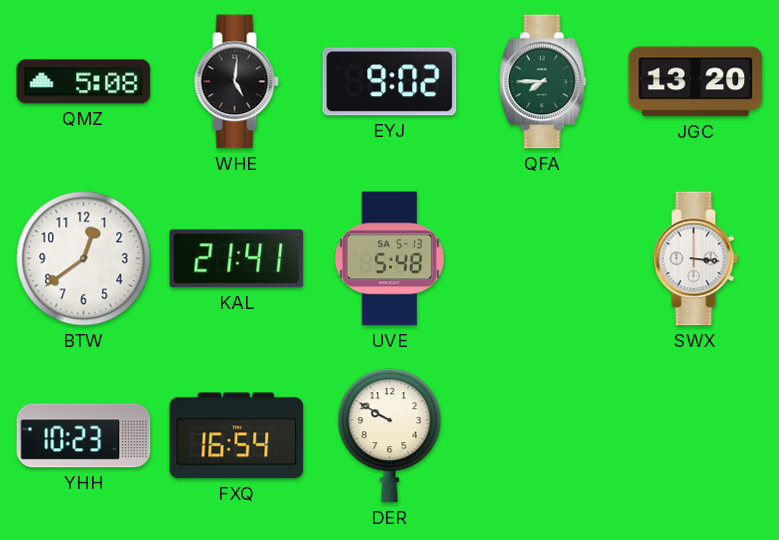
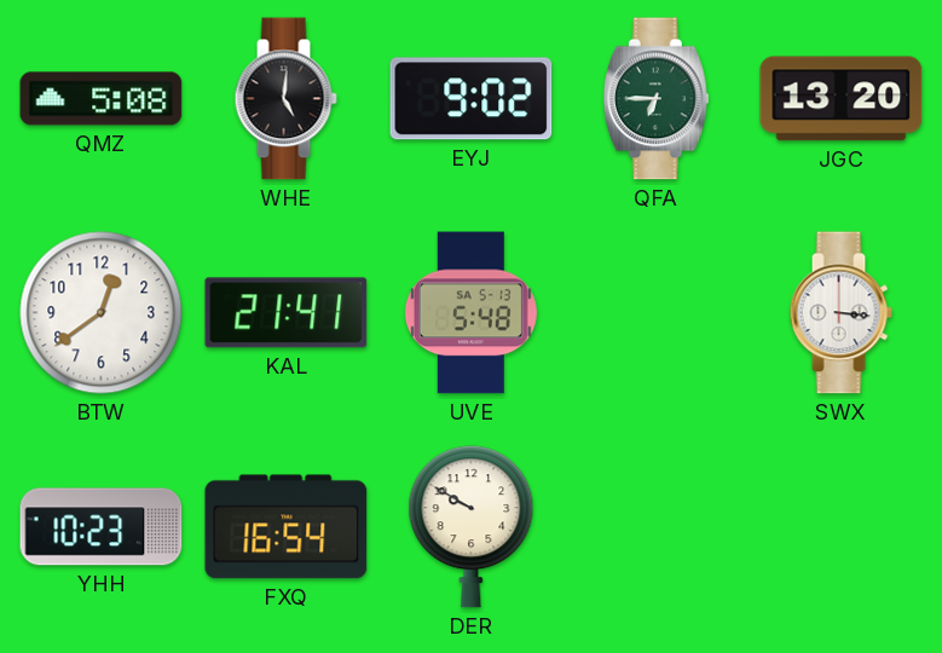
QFA: 7:45 -> 6:45
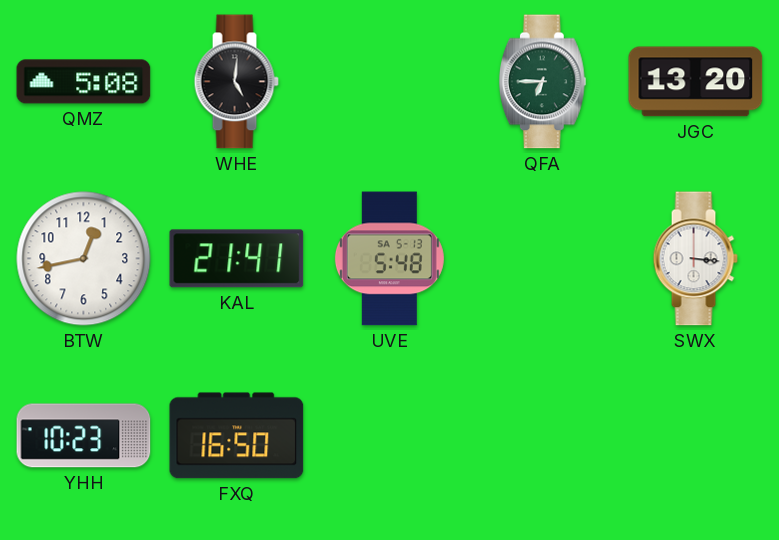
EYJ: 9:02 -> none
BTW: 12:39 -> 12:43
FXQ: 16:54 -> 16:50
DER: 9:50 -> none
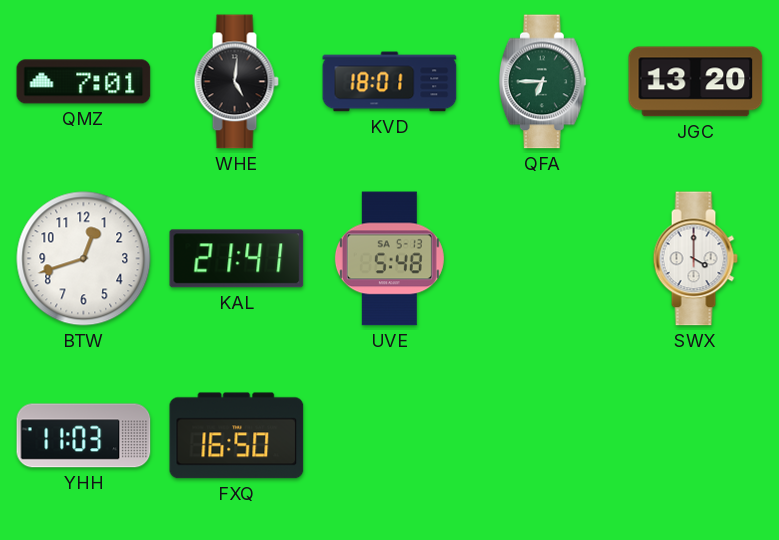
QMZ: 5:08 -> 7:01
KVD: none -> 18:01
BTW: 12:43 -> 12:42
SWX: 3:16 -> 4:00
YHH: 10:23 -> 11:03
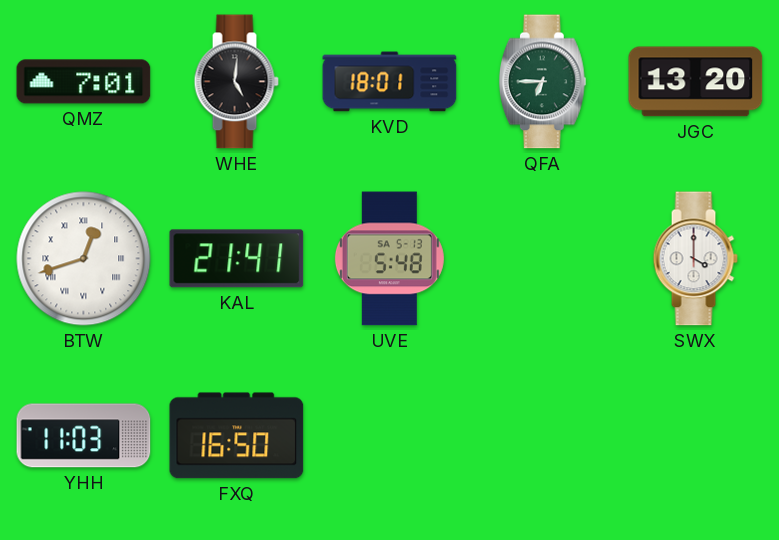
BTW numerals: Arabic -> Roman
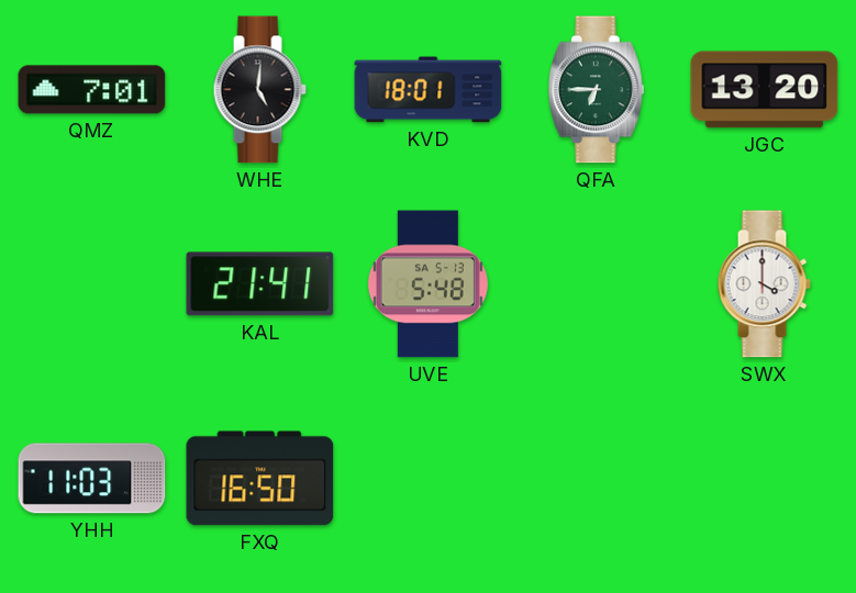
BTW: 12:42 -> none
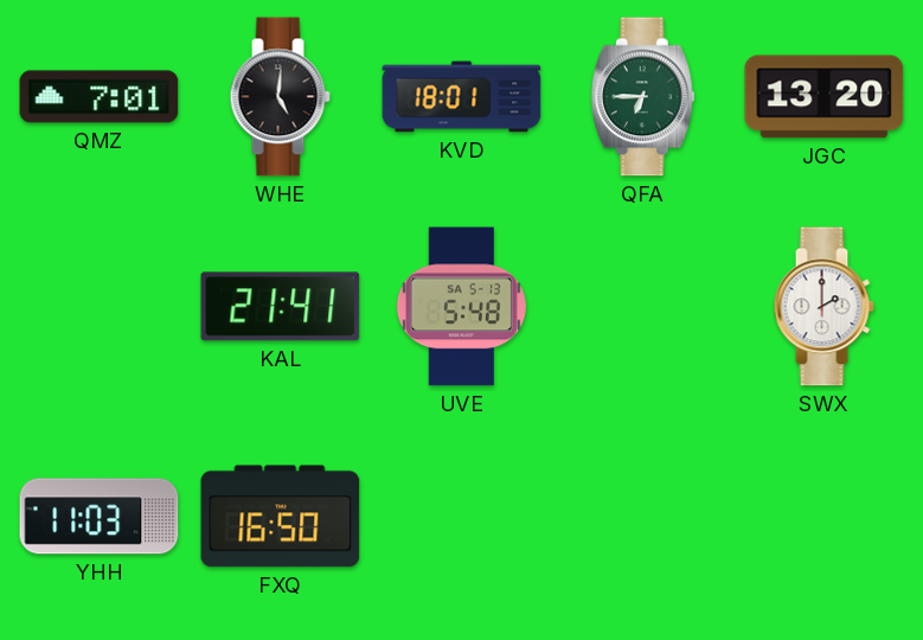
SWX: 4:00 -> 2:00
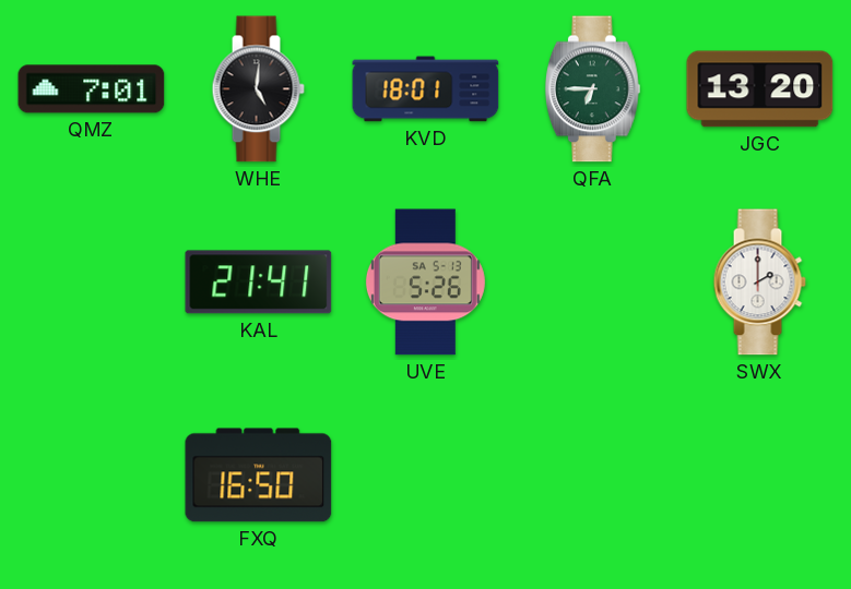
UVE: 5:48 -> 5:26
YHH: 11:03 -> none
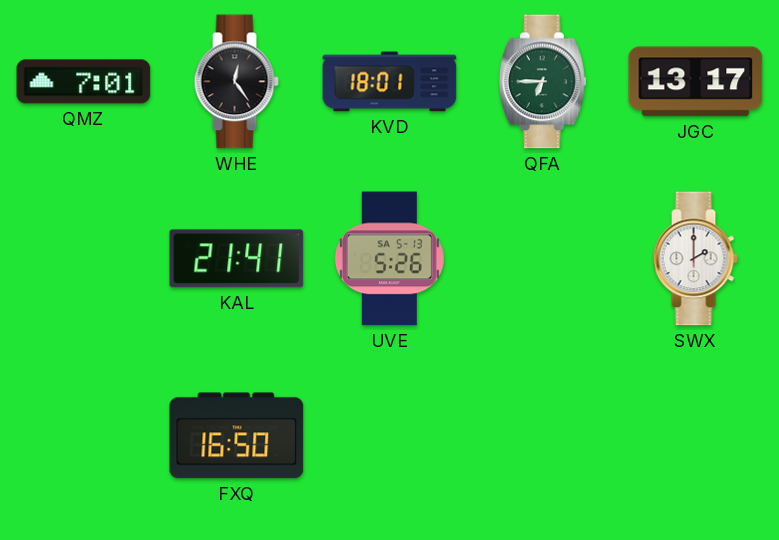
WHE: 5:01 -> 12:24
JGC: 13:20 -> 13:17
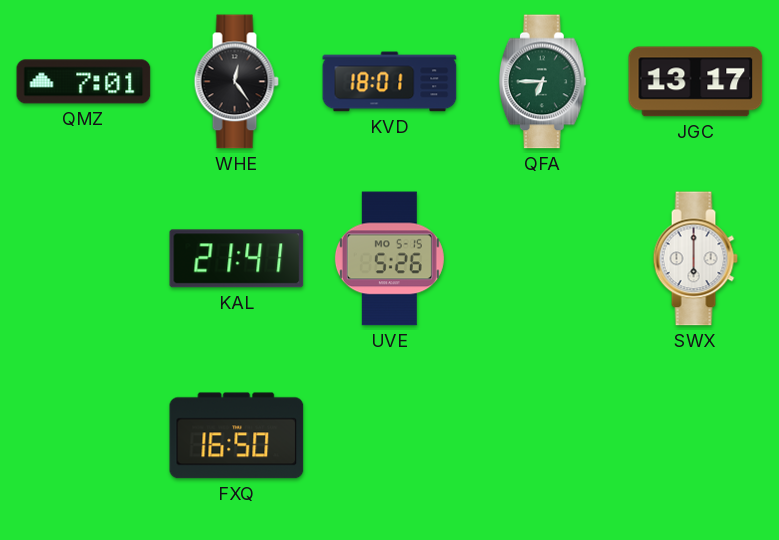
UVE date: SA 5-13 -> MO 5-15
SWX: 2:00 -> 6:00
